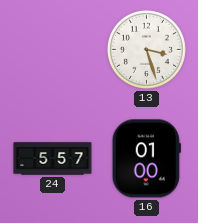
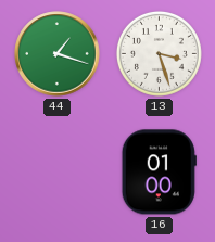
44: none -> 1:18
24: 5:57 -> none
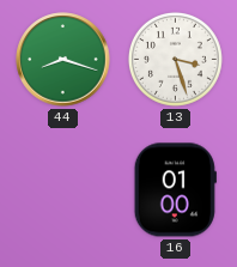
44: 1:18 -> 8:18
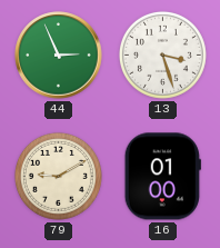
44: 8:18 -> 2:56
79: none -> 9:10
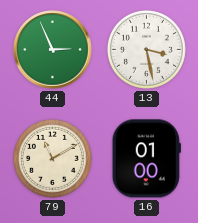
13: 3:27 -> 3:28
79: 9:10 -> 11:10
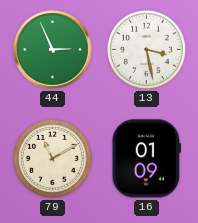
16: 01:00 -> 01:09
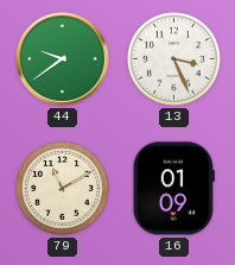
44: 2:56 -> 9:39
13: 3:28 -> 3:26
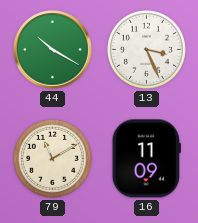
44: 9:39 -> 10:20
16: 01:09 -> 11:09
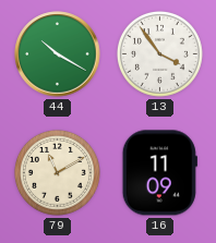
13: 3:26 -> 3:54
